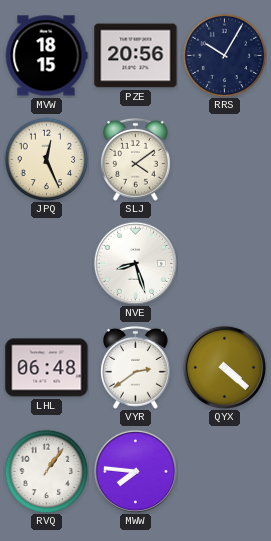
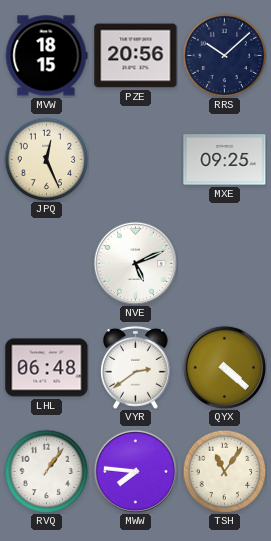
RRS: 10:05 -> 10:08
SLJ: 4:09 -> none
MXE: none -> 09:25
NVE: 8:27 -> 5:11
TSH: none -> 11:06
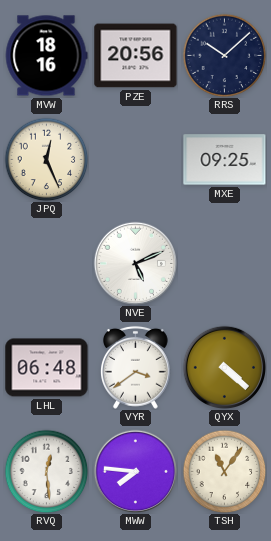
MVW: 18:15 -> 18:16
VYR: 2:39 -> 3:39
RVQ: 1:06 -> 12:29
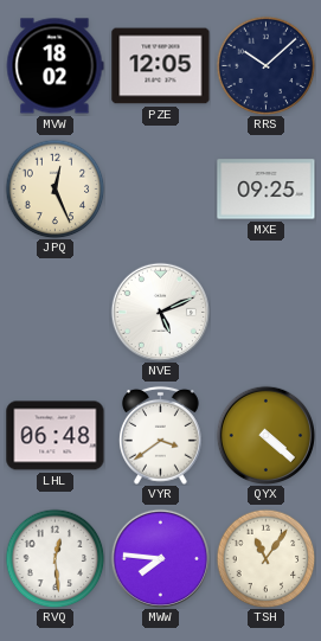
MVW: 18:16 -> 18:02
PZE: 20:56 -> 12:05
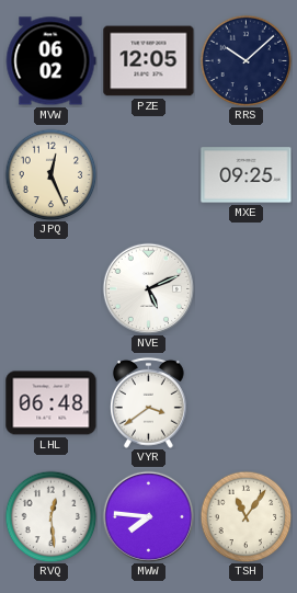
MVW: 18:02 -> 06:02
QYX: 4:22 -> none
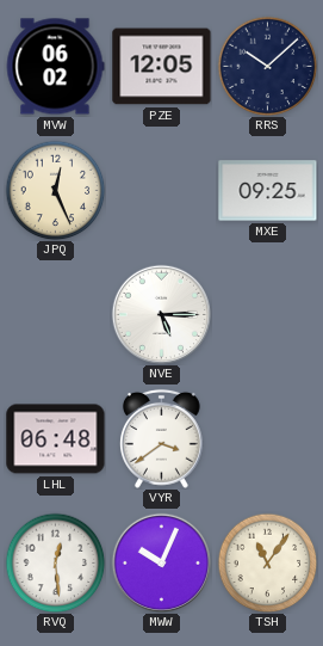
NVE: 5:11 -> 5:15
MWW: 7:46 -> 10:04
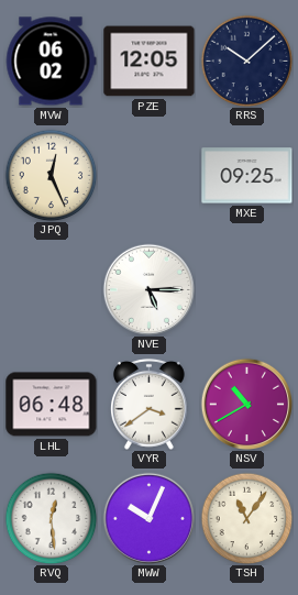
NSV: none -> 10:40
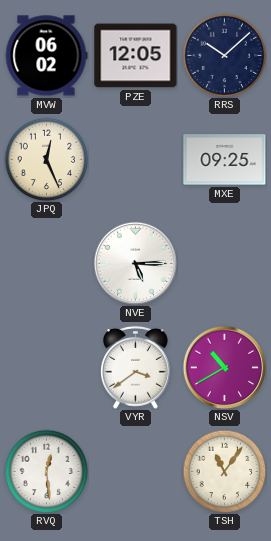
LHL: 06:48 -> none
MWW: 10:04 -> none
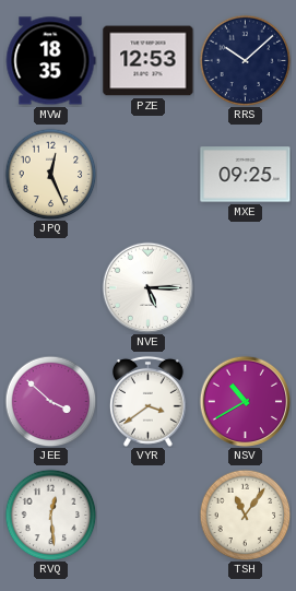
MVW: 06:02 -> 18:35
PZE: 12:05 -> 12:53
JEE: none -> 3:52
